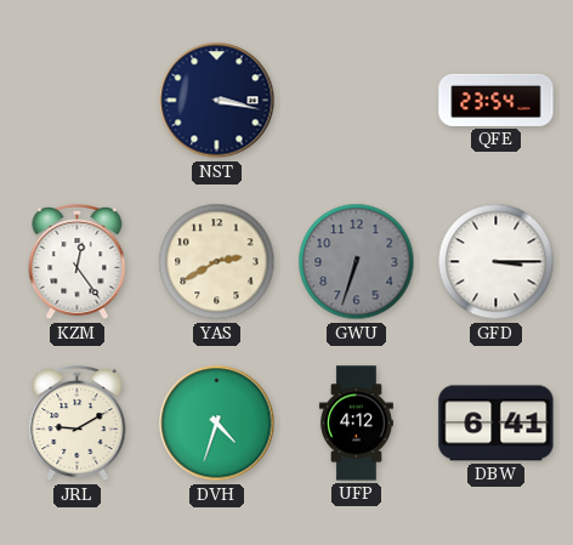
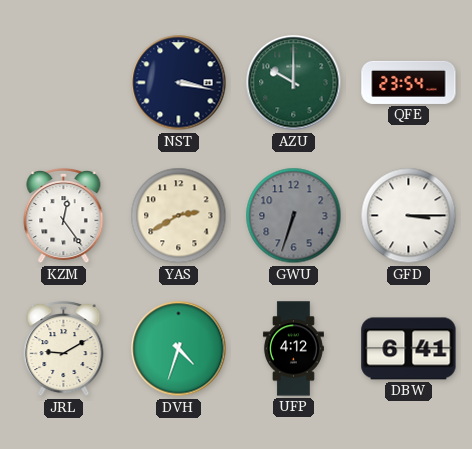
AZU: none -> 10:00
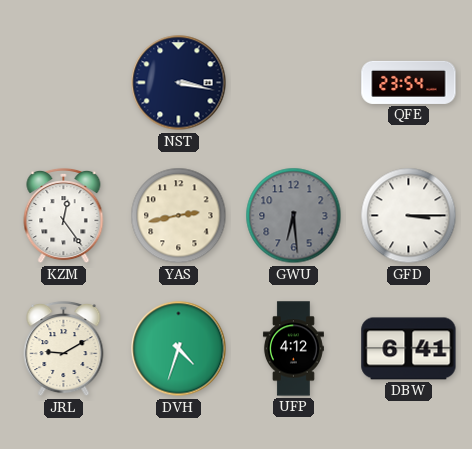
AZU: 10:00 -> none
YAS: 2:40 -> 2:43
GWU: 6:33 -> 6:29
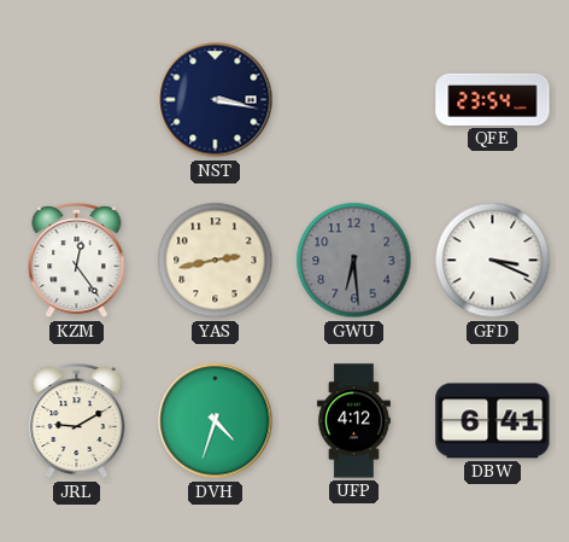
GFD: 3:15 -> 3:19
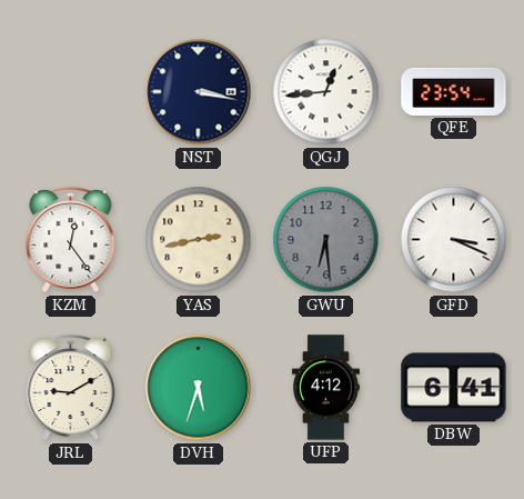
QGJ: none -> 12:44
DVH: 4:33 -> 5:33
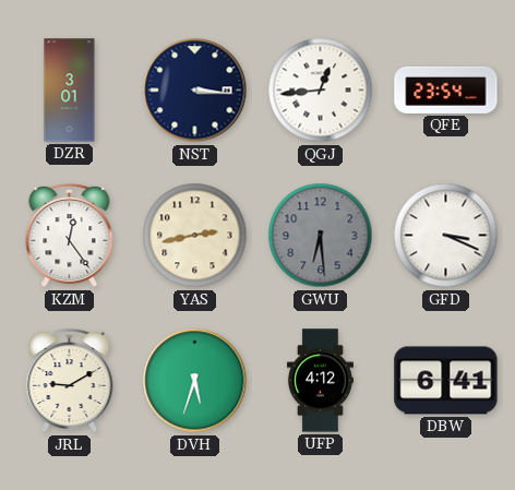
DZR: none -> 3:01
NST: 3:17 -> 3:16
